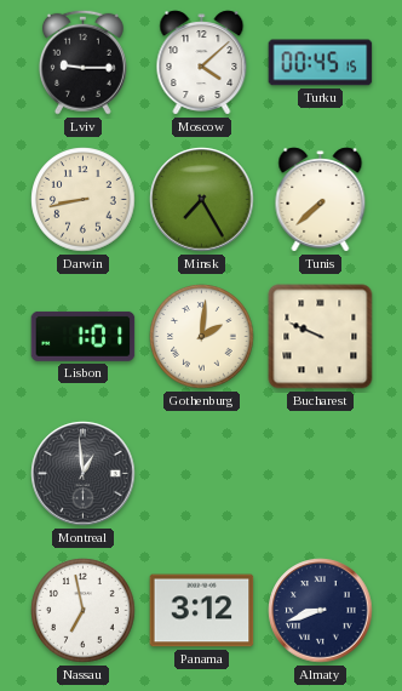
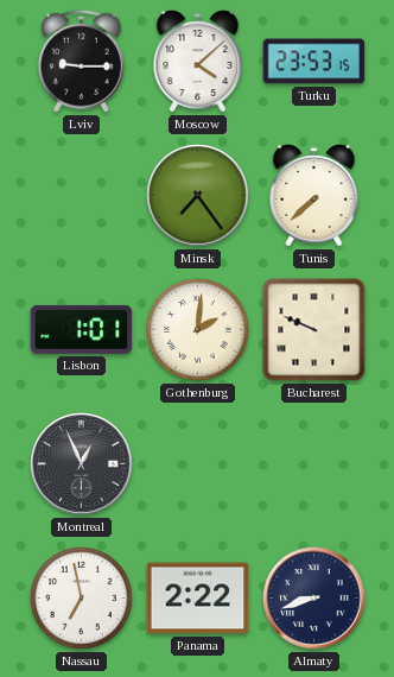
Turku: 00:45 -> 23:53
Darwin: 8:43 -> none
Minsk: 7:25 -> 7:24
Montreal: 12:59 -> 12:56
Panama: 3:12 -> 2:22
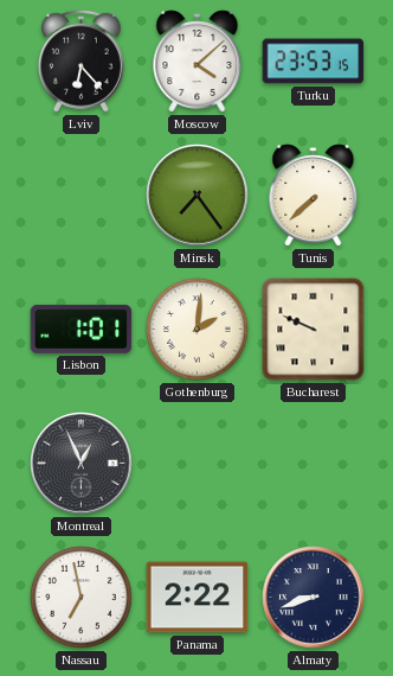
Lviv: 9:15 -> 6:23
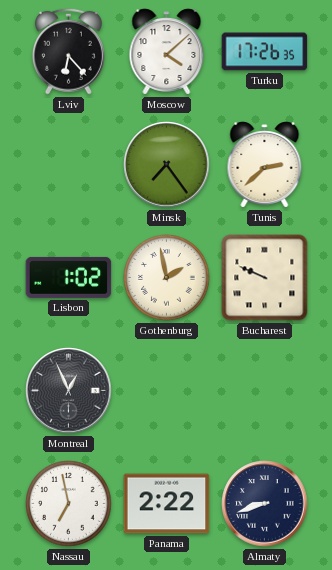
Turku: 23:53 -> 17:26
Tunis: 7:38 -> 2:38
Lisbon: 1:01 -> 1:02
Gothenburg: 2:01 -> 1:58
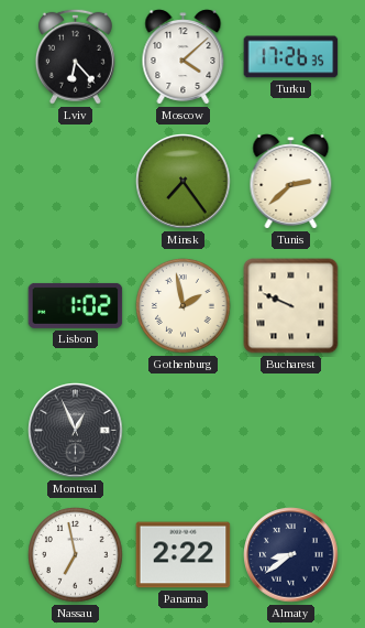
Almaty: 8:42 -> 8:39
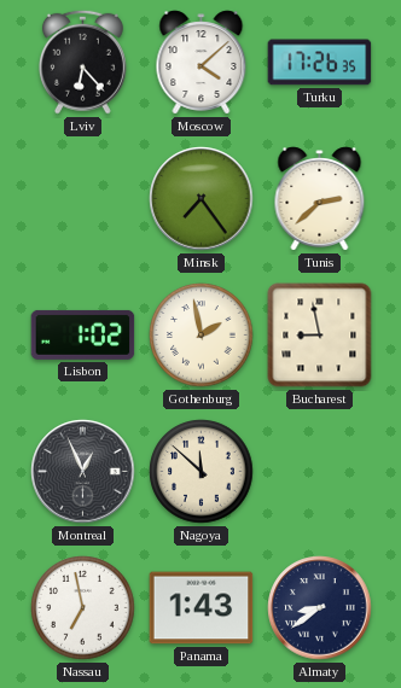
Bucharest: 9:49 -> 8:58
Nagoya: none -> 11:52
Panama: 2:22 -> 1:43
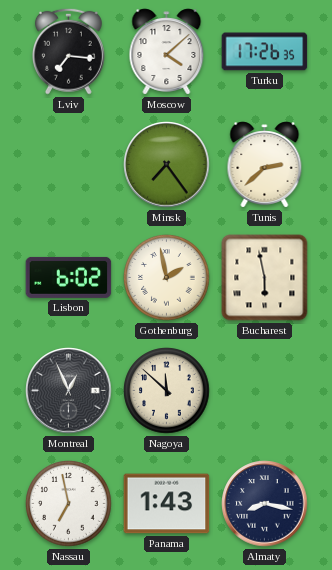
Lviv: 6:23 -> 7:16
Lisbon: 1:02 -> 6:02
Bucharest: 8:58 -> 5:58
Almaty: 8:39 -> 8:17
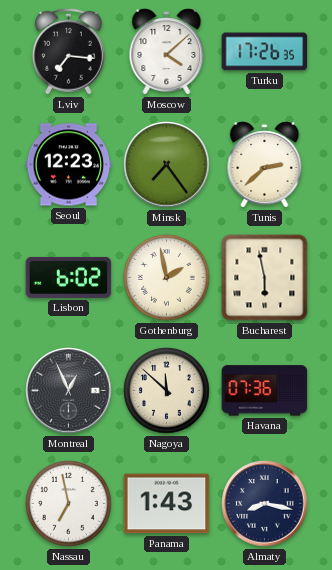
Seoul: none -> 12:23
Havana: none -> 07:36
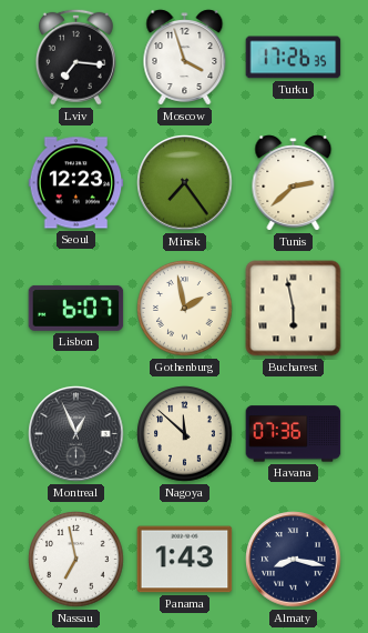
Moscow: 4:08 -> 3:57
Lisbon: 6:02 -> 6:07
